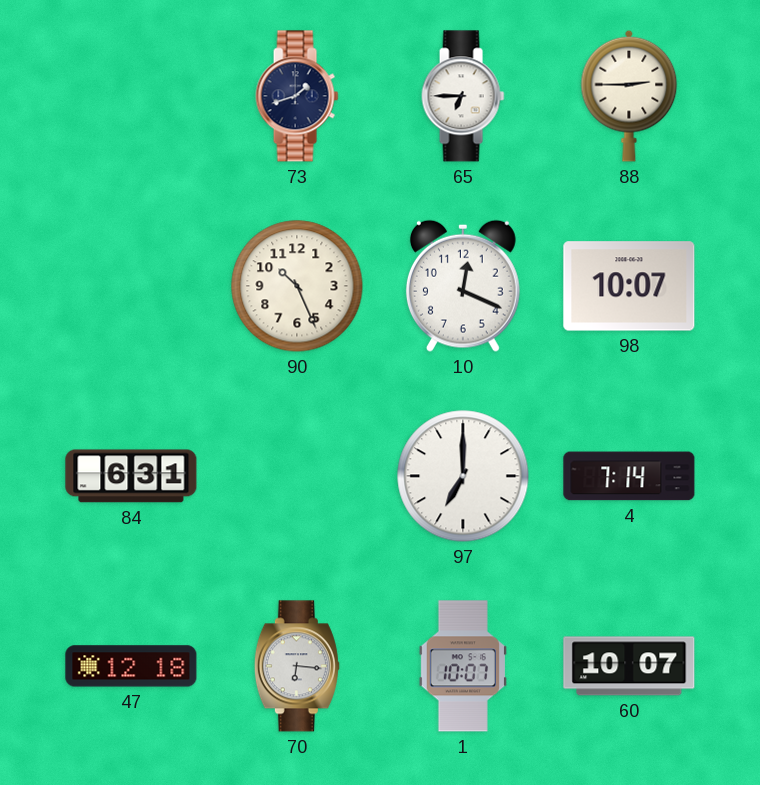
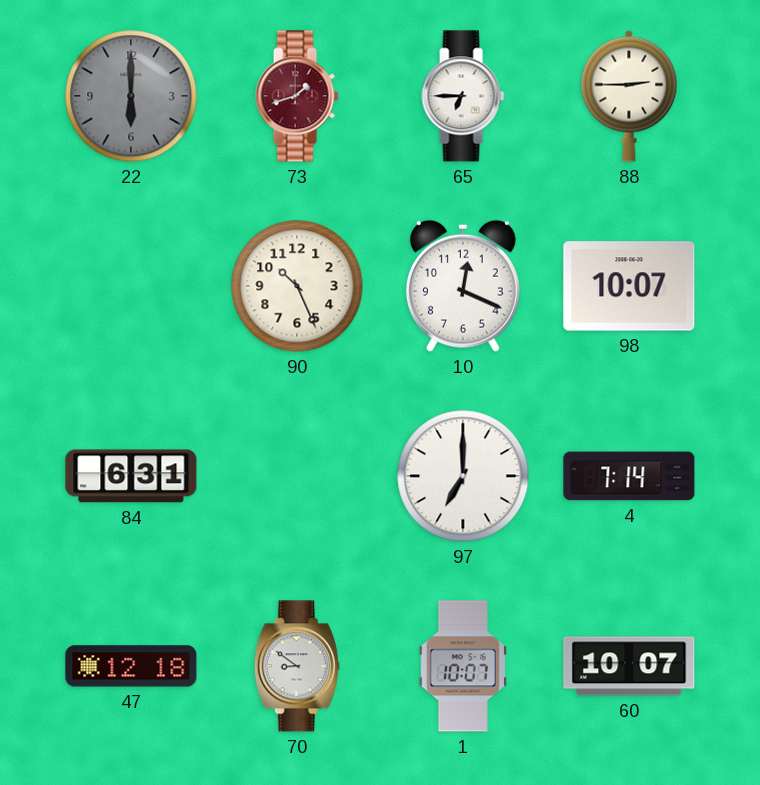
22: none -> 6:00
73 dial: navy -> burgundy
70: 6:16 -> 8:51
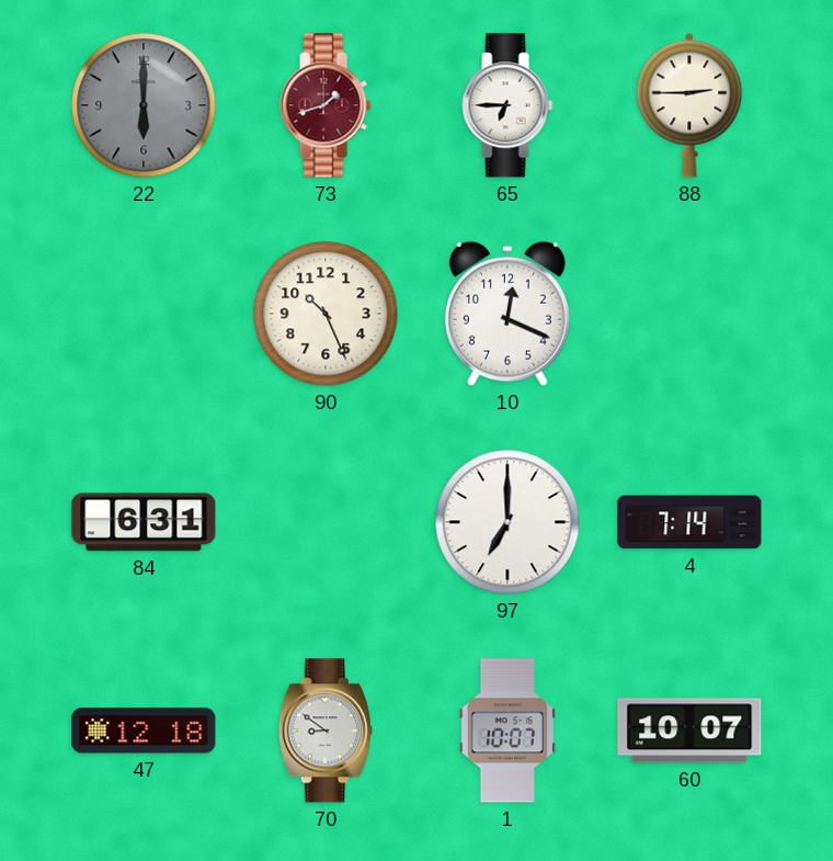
98: 10:07 -> none
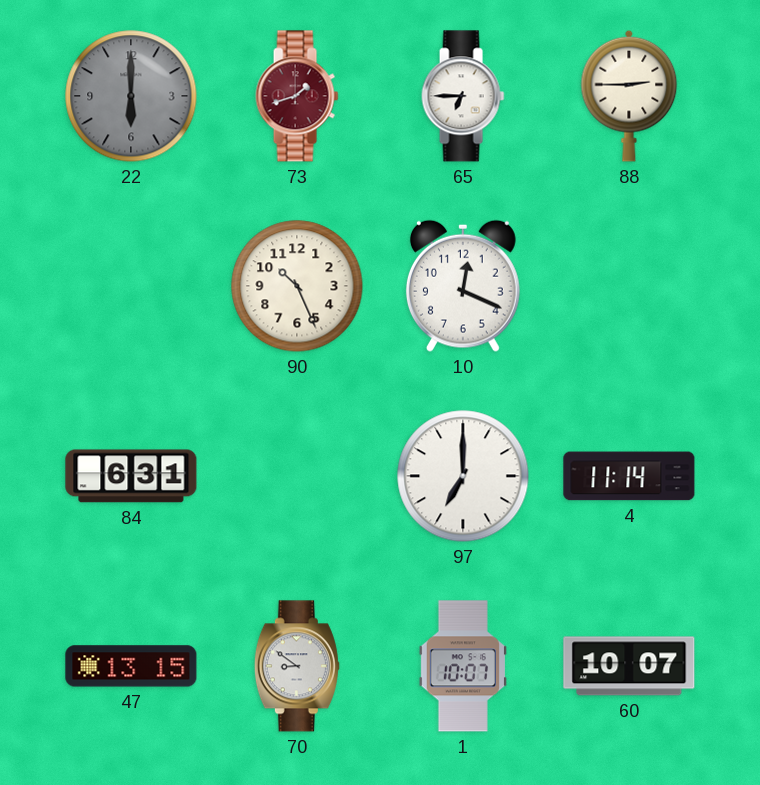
4: 7:14 -> 11:14
47: 12:18 -> 13:15
